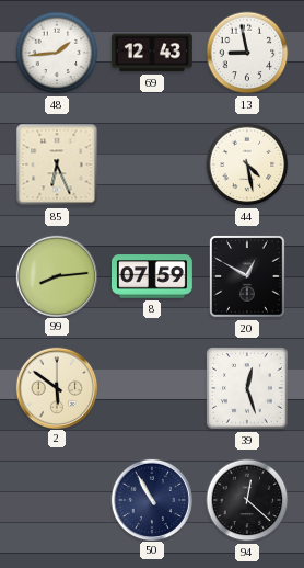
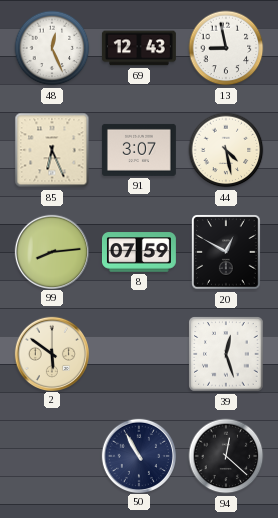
48: 1:44 -> 12:26
91: none -> 3:07
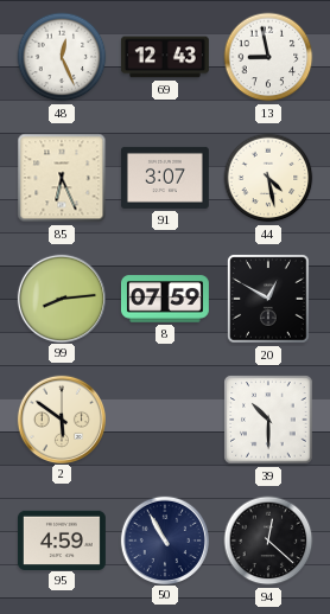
39: 12:27 -> 10:30
95: none -> 4:59
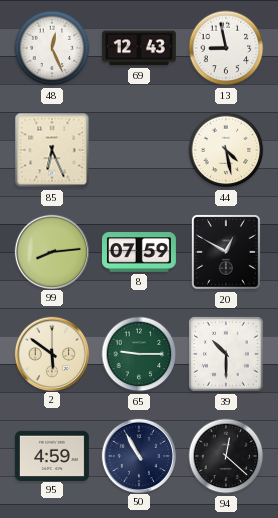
91: 3:07 -> none
65: none -> 9:15
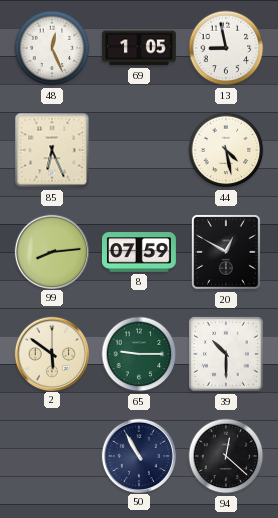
69: 12:43 -> 1:05
95: 4:59 -> none
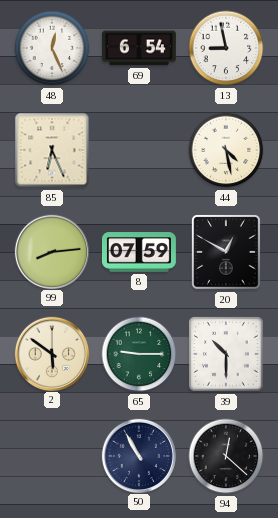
69: 1:05 -> 6:54
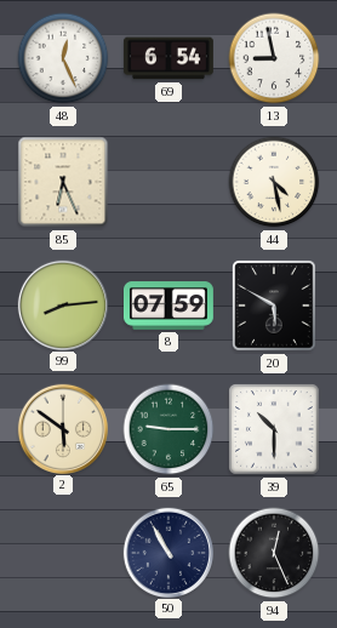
20: 12:50 -> 5:50
94: 12:22 -> 12:26
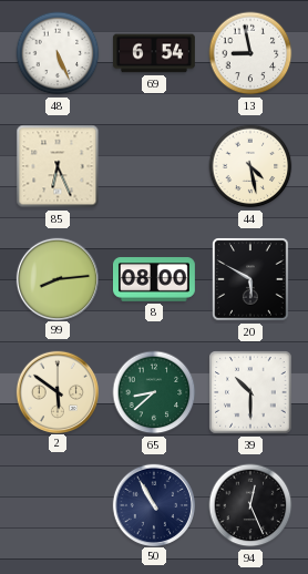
48: 12:26 -> 5:26
8: 07:59 -> 08:00
65: 9:15 -> 8:38
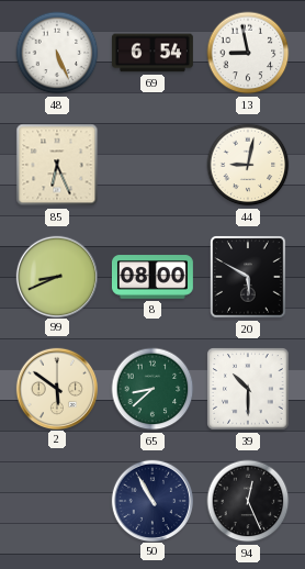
44: 4:28 -> 9:02
99: 8:14 -> 8:41
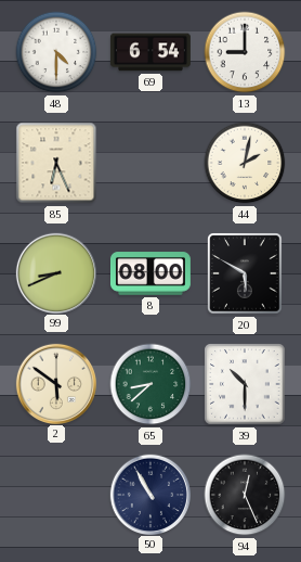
48: 5:26 -> 4:30
13: 8:58 -> 9:00
44: 9:02 -> 2:02
